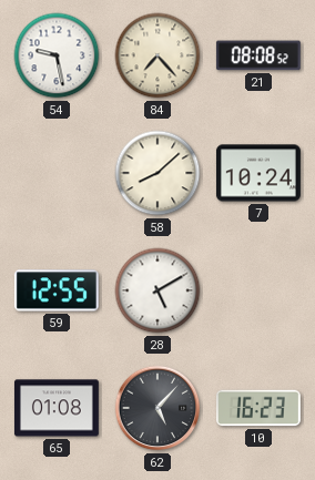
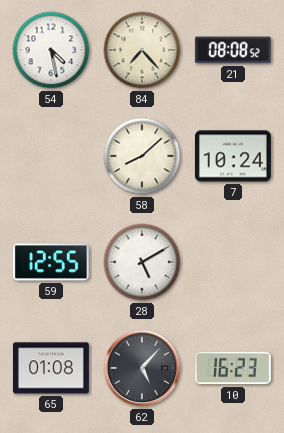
54: 9:28 -> 4:28
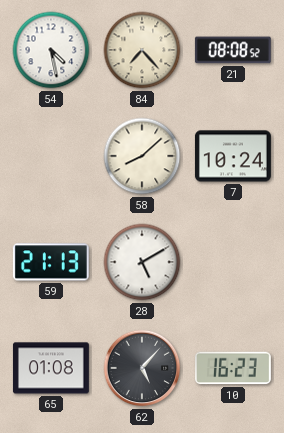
59: 12:55 -> 21:13
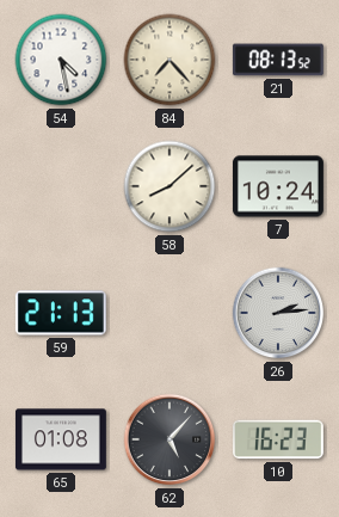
21: 08:08 -> 08:13
28: 5:10 -> none
26: none -> 2:14
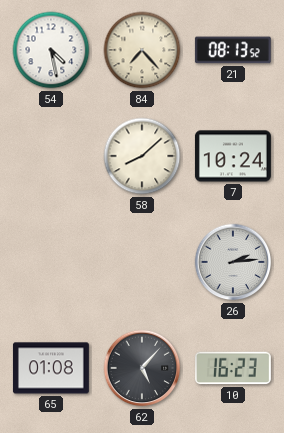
59: 21:13 -> none
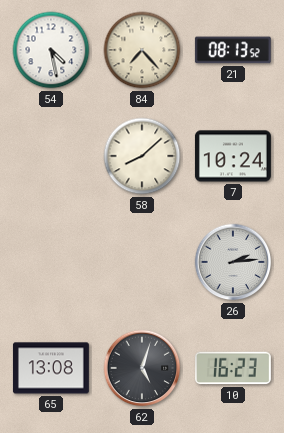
65: 01:08 -> 13:08
62: 5:07 -> 5:03
